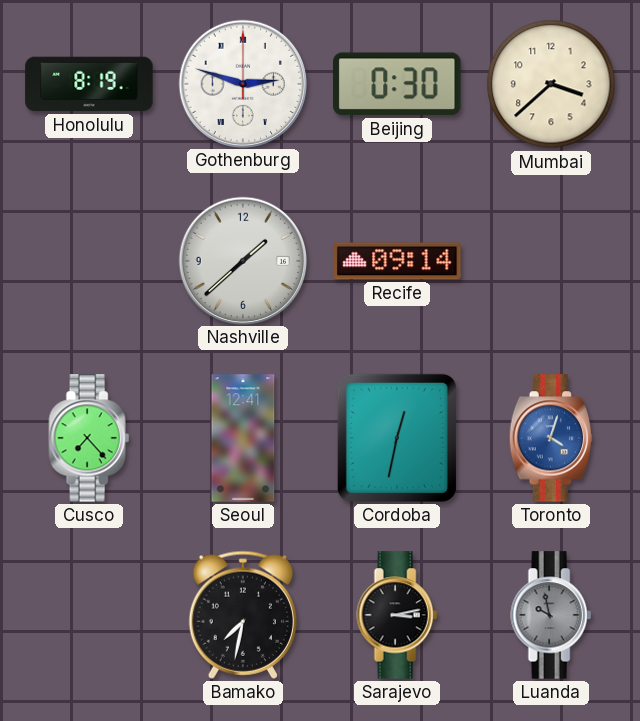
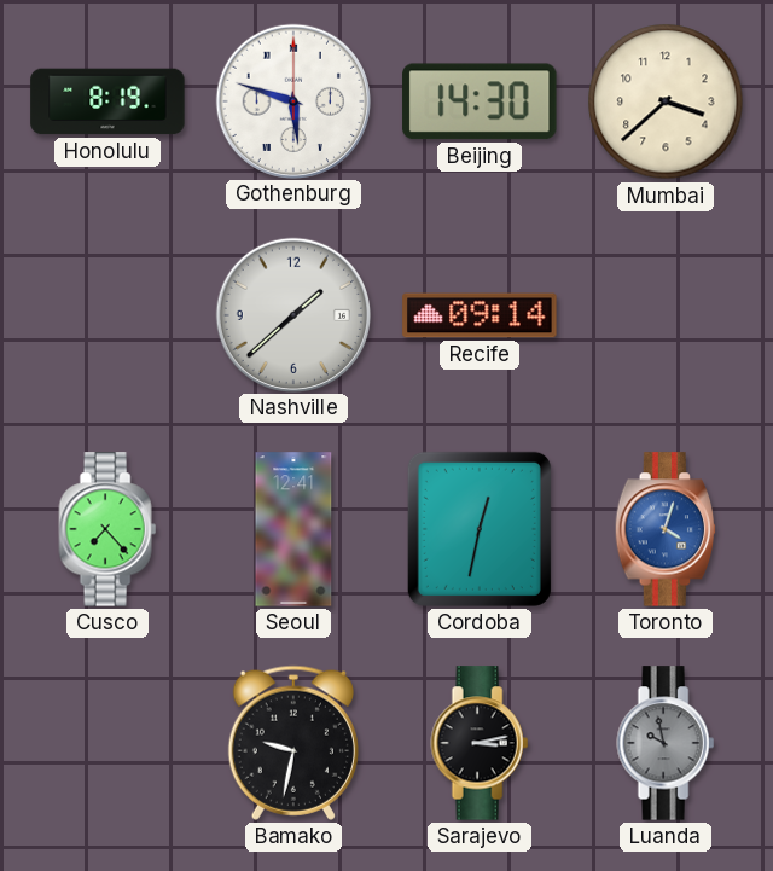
Gothenburg: 2:48 -> 5:48
Beijing: 0:30 -> 14:30
Bamako: 7:32 -> 9:32
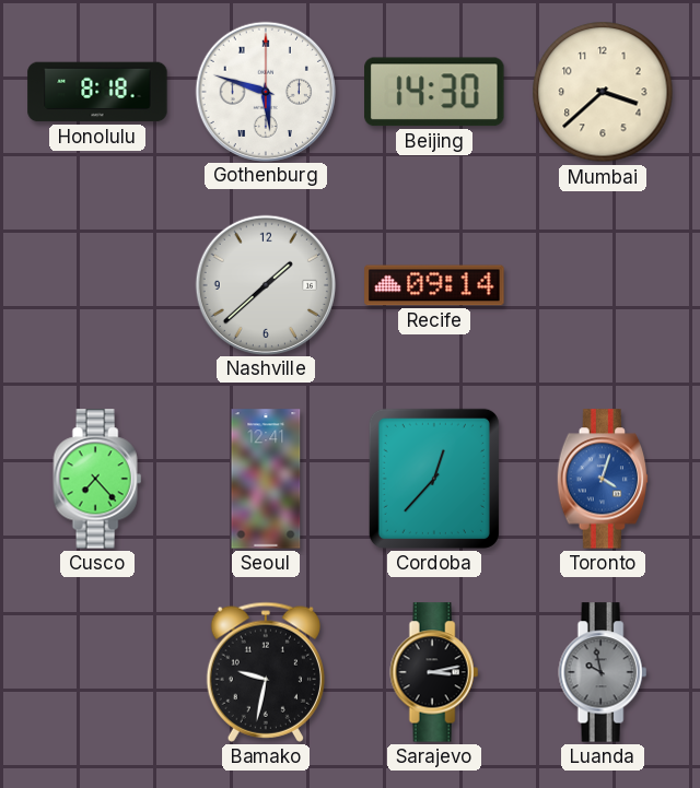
Honolulu: 8:19 -> 8:18
Cordoba: 12:32 -> 12:37
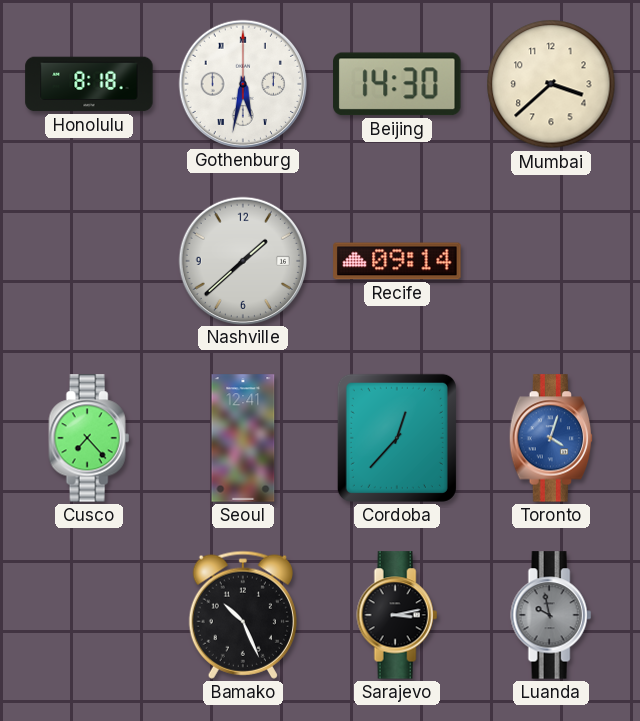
Gothenburg: 5:48 -> 5:32
Bamako: 9:32 -> 10:26
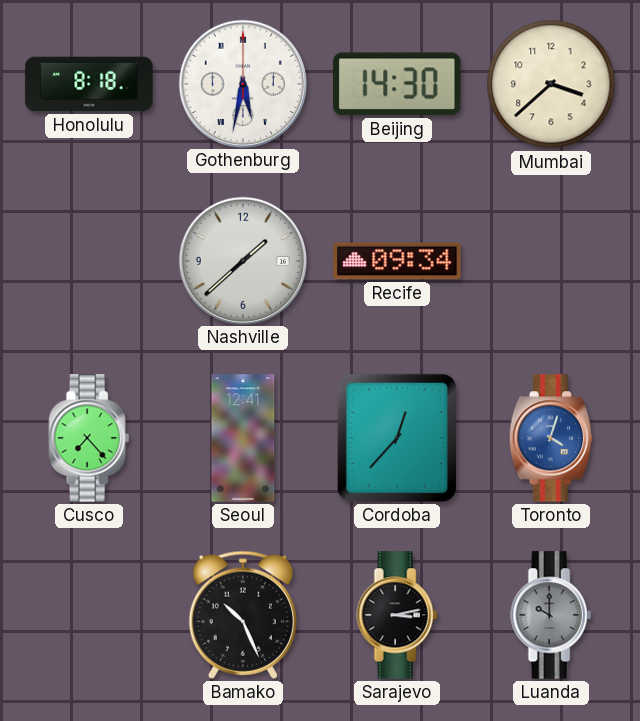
Recife: 09:14 -> 09:34
Luanda: 9:58 -> 10:00
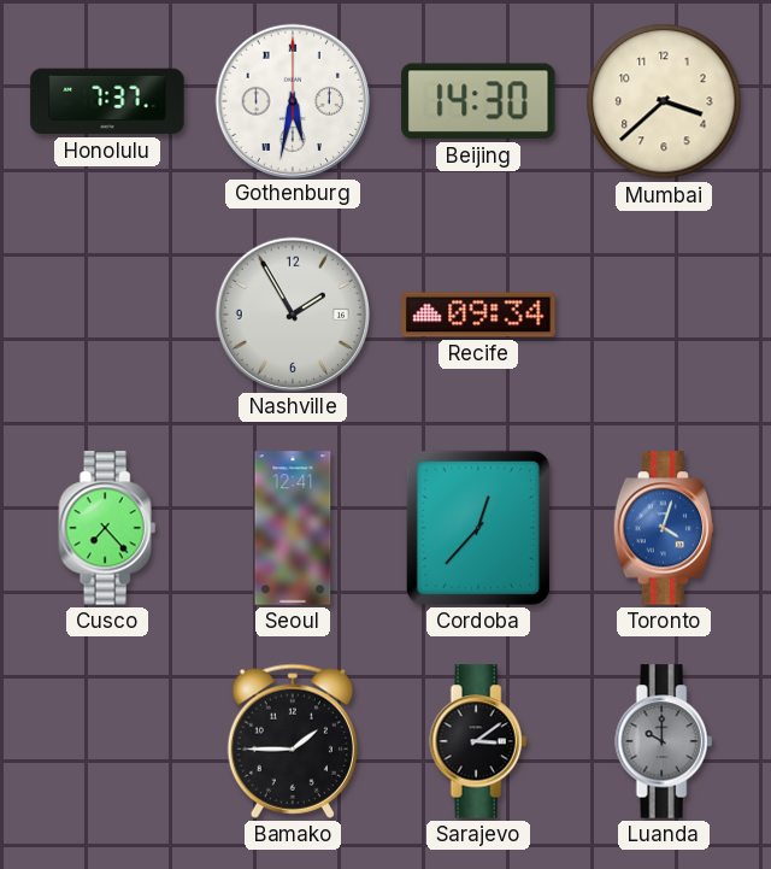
Honolulu: 8:18 -> 7:37
Nashville: 1:38 -> 1:55
Bamako: 10:26 -> 1:45
Sarajevo: 3:13 -> 3:09
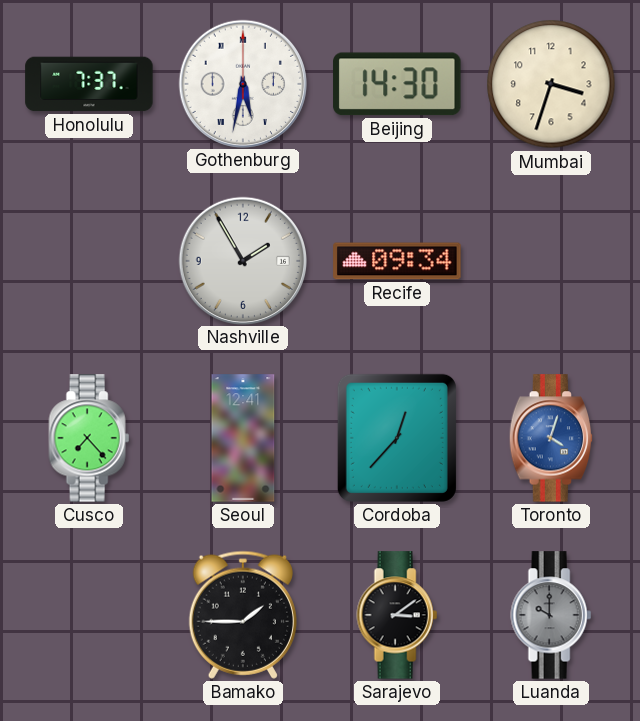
Mumbai: 3:38 -> 3:33
